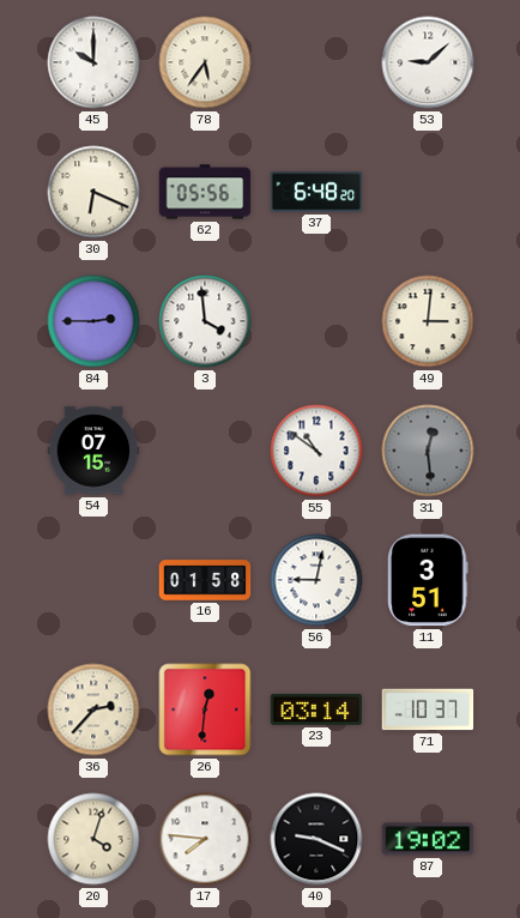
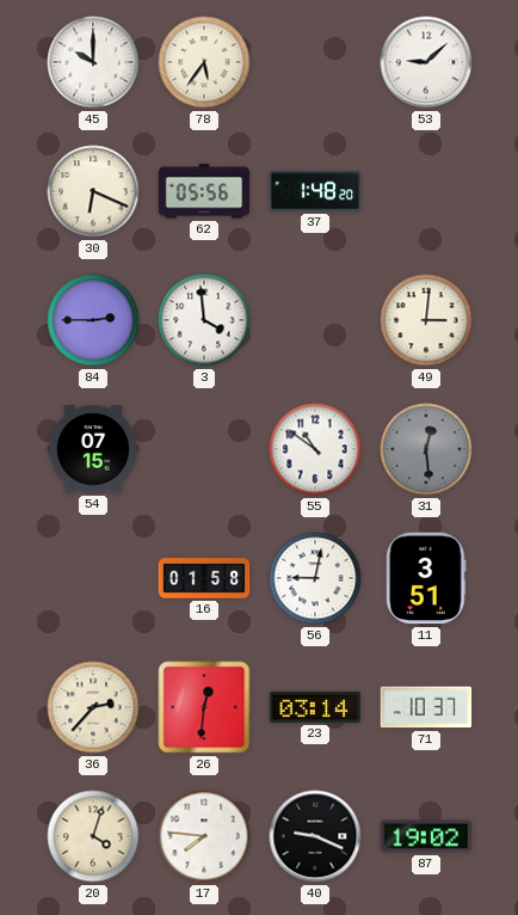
37: 6:48 -> 1:48
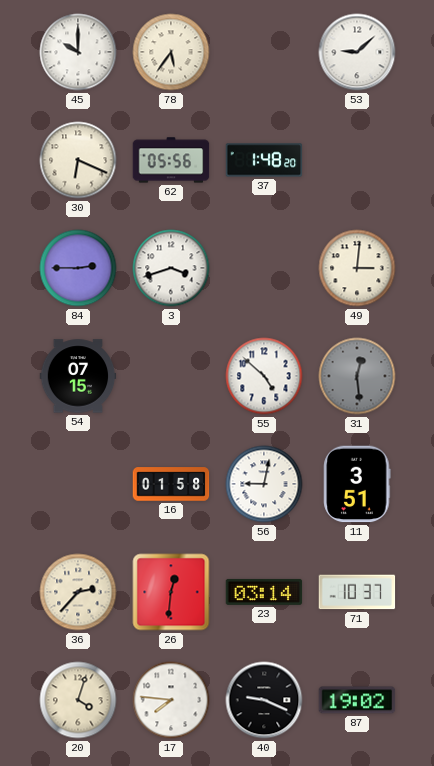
3: 3:59 -> 3:42
55: 10:51 -> 4:52
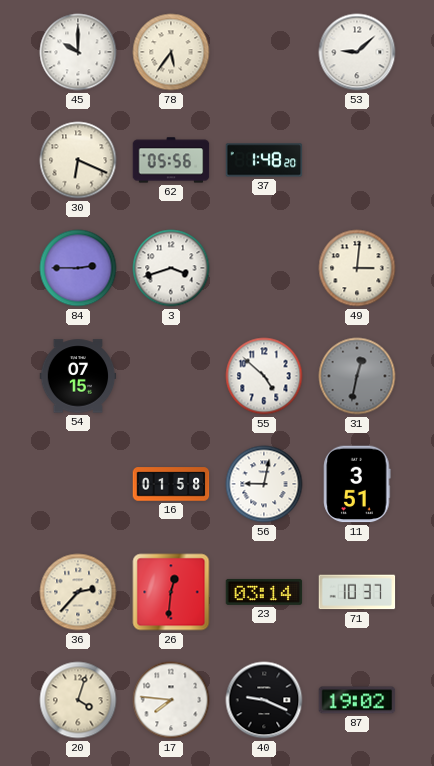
31: 12:29 -> 12:32
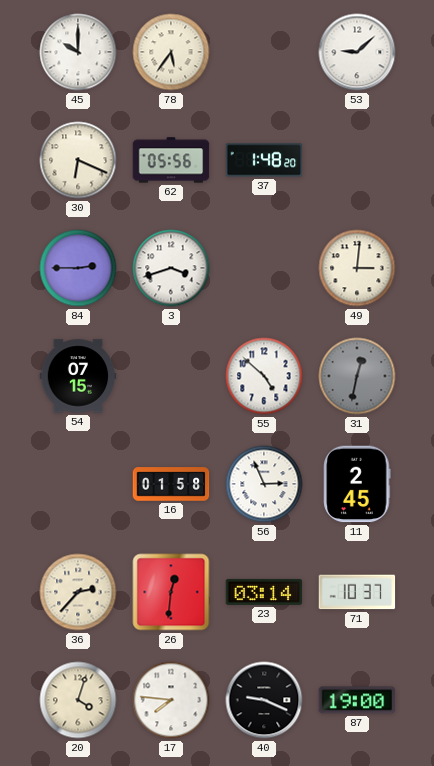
56: 9:02 -> 2:56
11: 3:51 -> 2:45
87: 19:02 -> 19:00
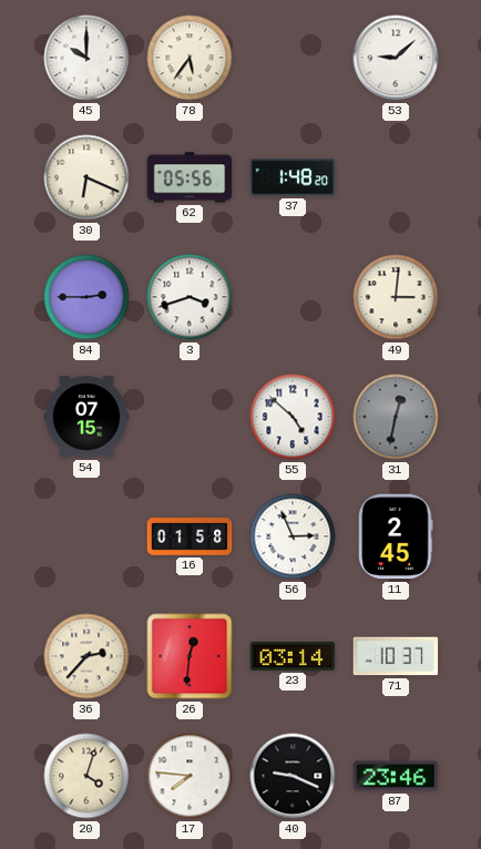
87: 19:00 -> 23:46
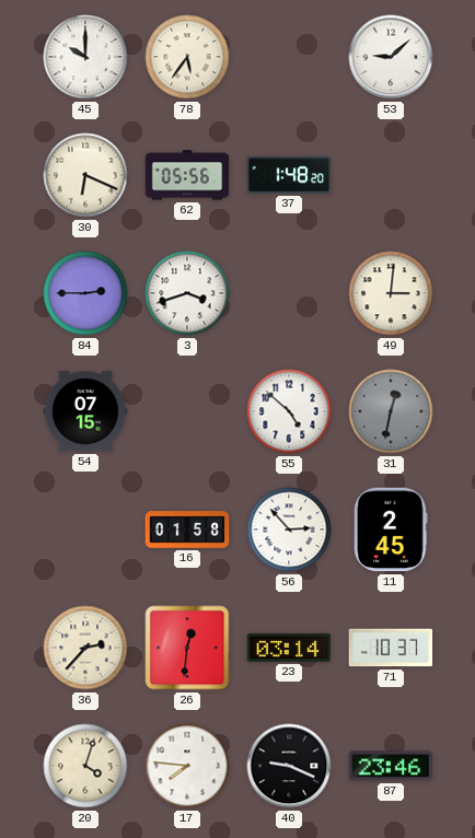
56: 2:56 -> 2:53
